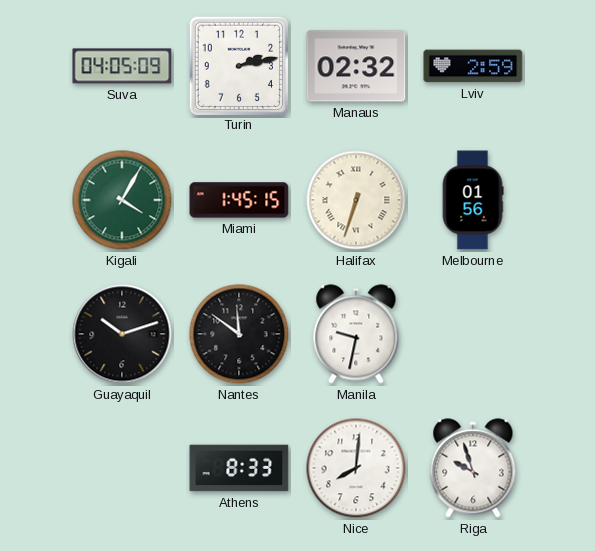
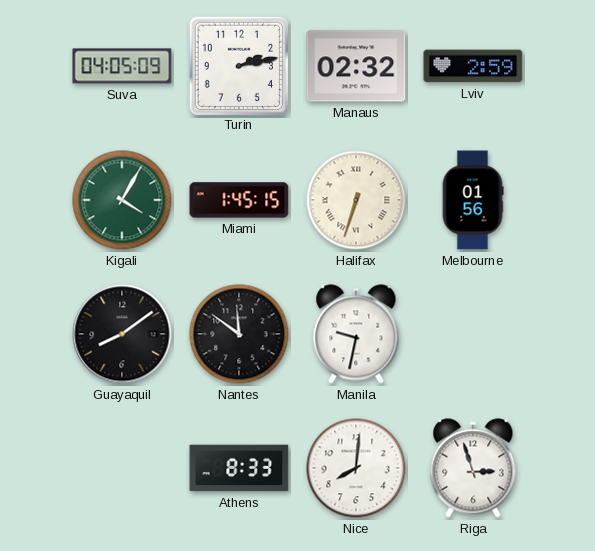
Guayaquil: 10:12 -> 8:09
Riga: 9:57 -> 2:57
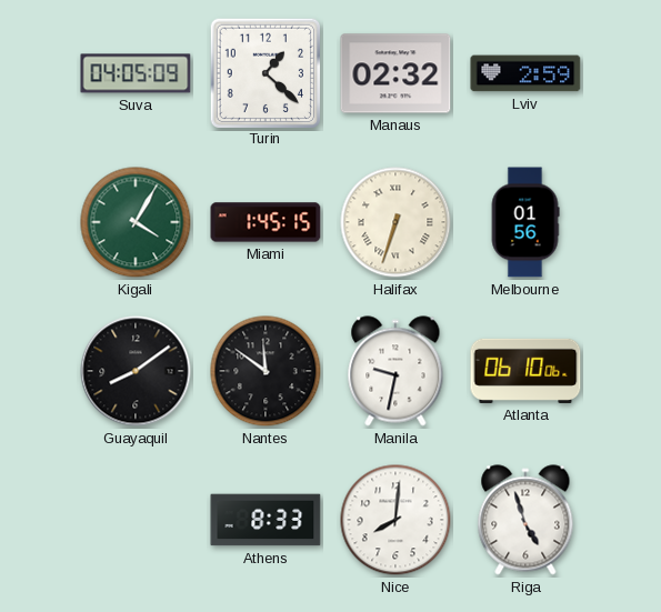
Turin: 2:13 -> 1:22
Atlanta: none -> 06:10
Riga: 2:57 -> 4:57
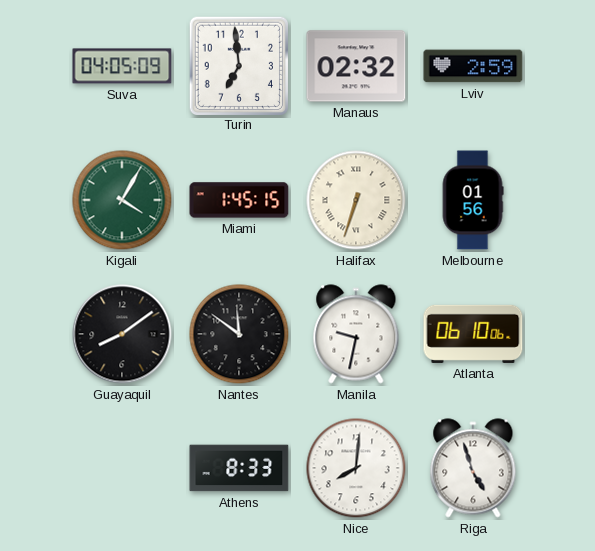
Turin: 1:22 -> 6:59
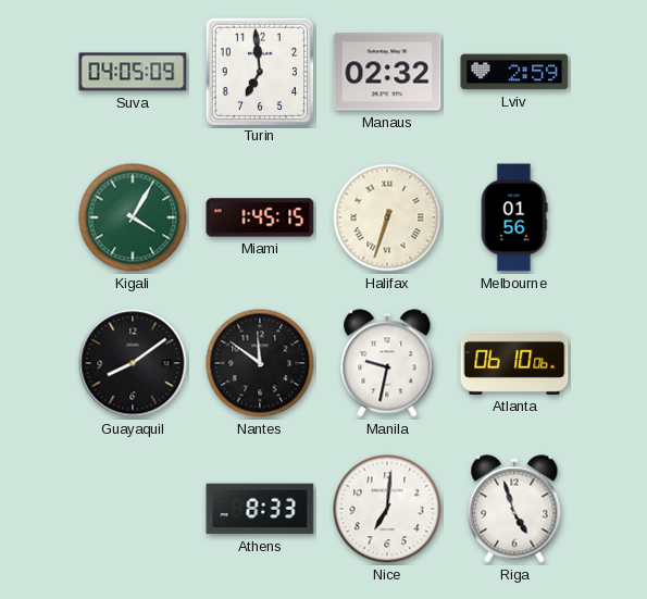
Nice: 8:01 -> 7:01
